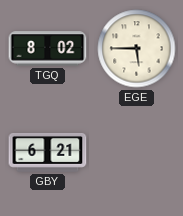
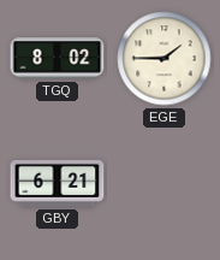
EGE: 5:45 -> 1:45
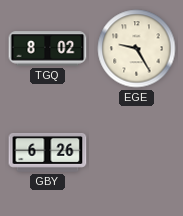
EGE: 1:45 -> 9:25
GBY: 6:21 -> 6:26
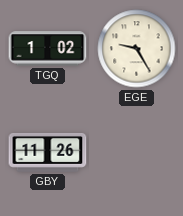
TGQ: 8:02 -> 1:02
GBY: 6:26 -> 11:26
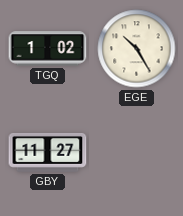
EGE: 9:25 -> 10:25
GBY: 11:26 -> 11:27
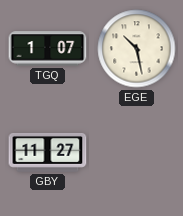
TGQ: 1:02 -> 1:07
EGE: 10:25 -> 10:28
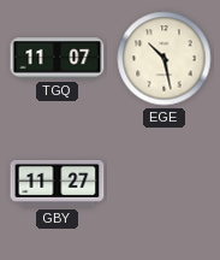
TGQ: 1:07 -> 11:07
